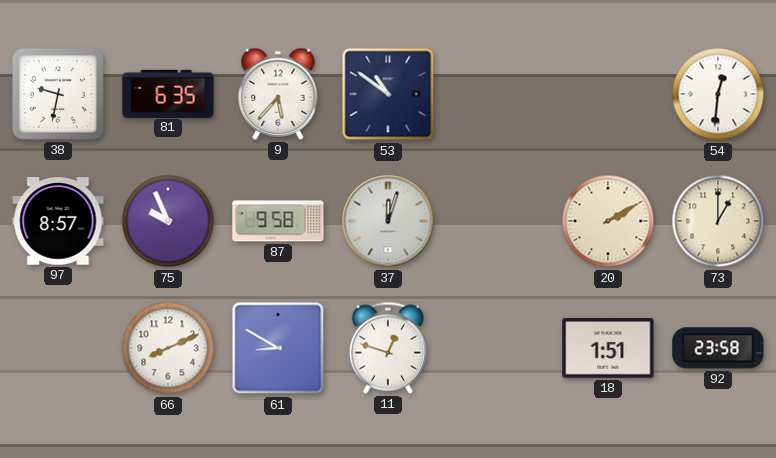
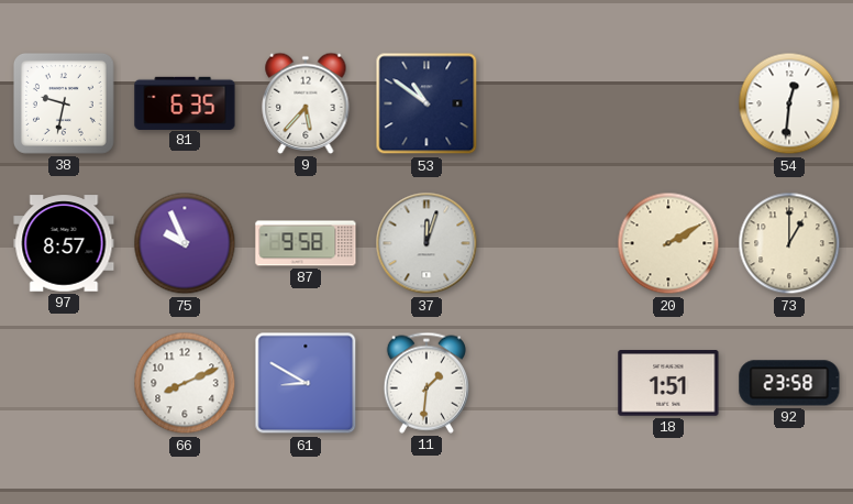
11: 12:48 -> 1:31
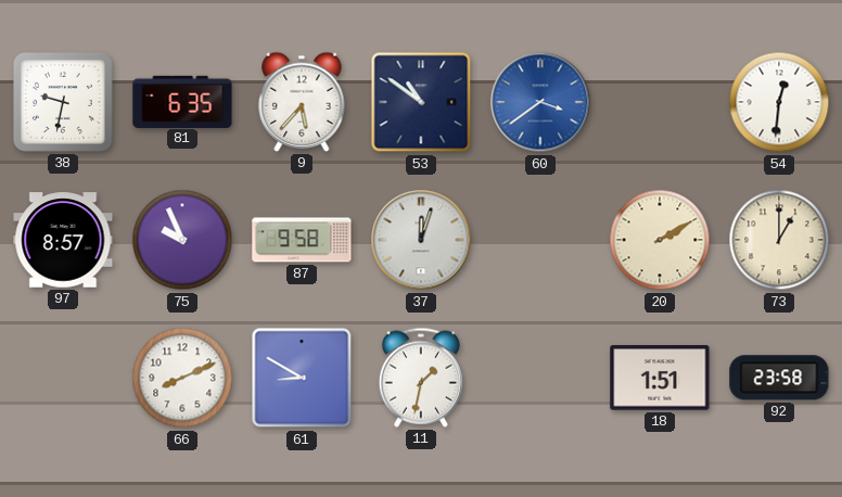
60: none -> 3:39
11: 1:31 -> 1:32
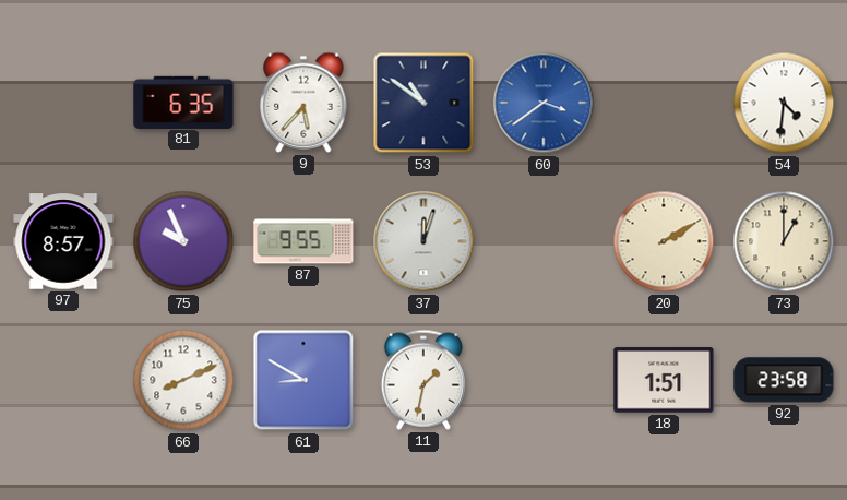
38: 9:32 -> none
54: 12:31 -> 4:31
87: 9:58 -> 9:55
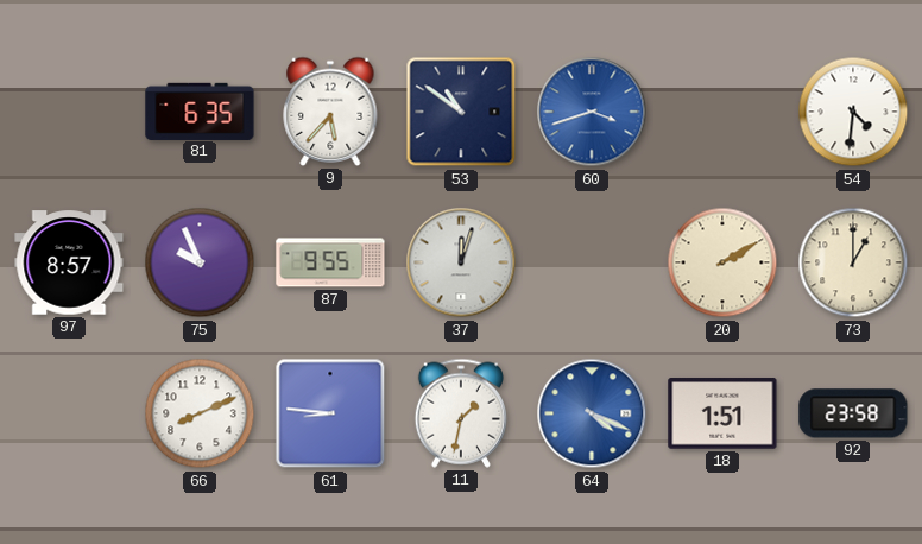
60: 3:39 -> 3:42
61: 8:50 -> 8:46
64: none -> 4:19
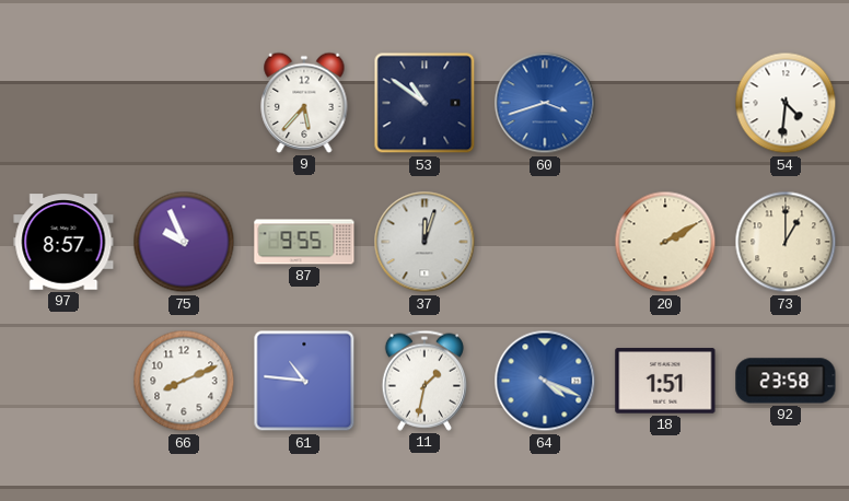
81: 6:35 -> none
61: 8:46 -> 10:46
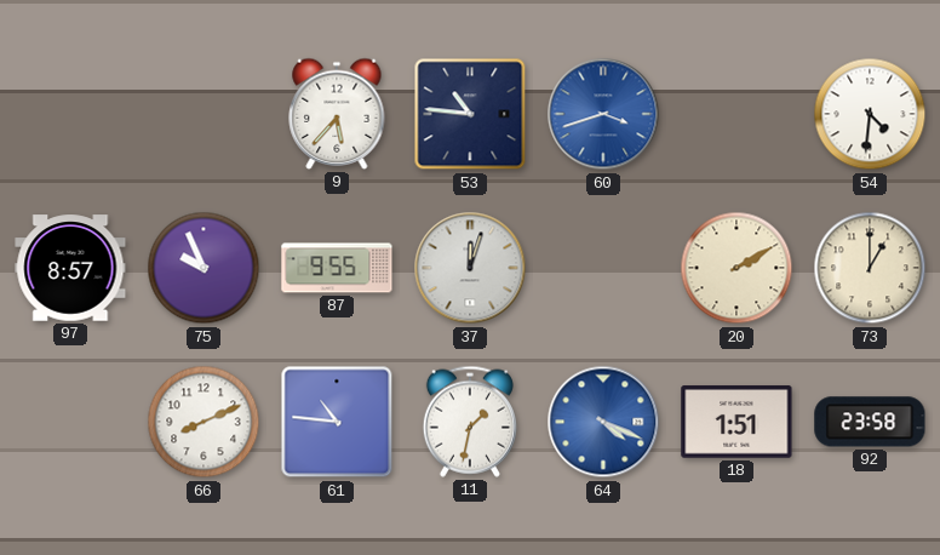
53: 10:51 -> 10:46
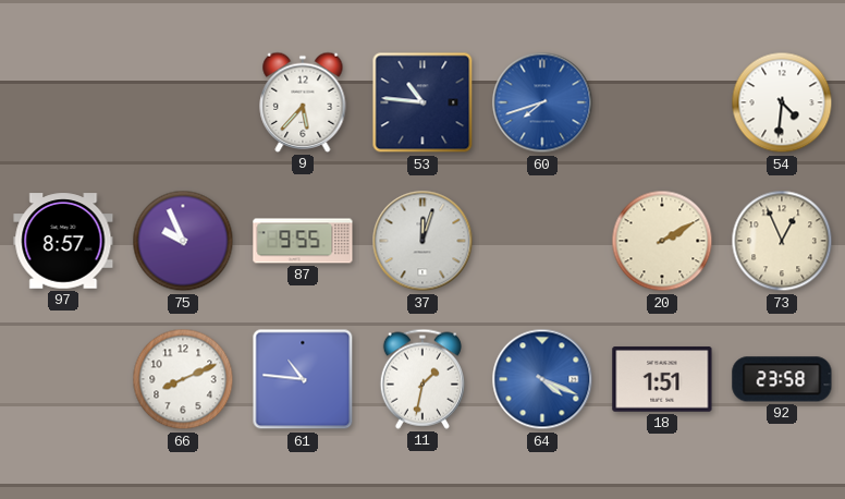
60: 3:42 -> 7:42
73: 1:00 -> 12:56
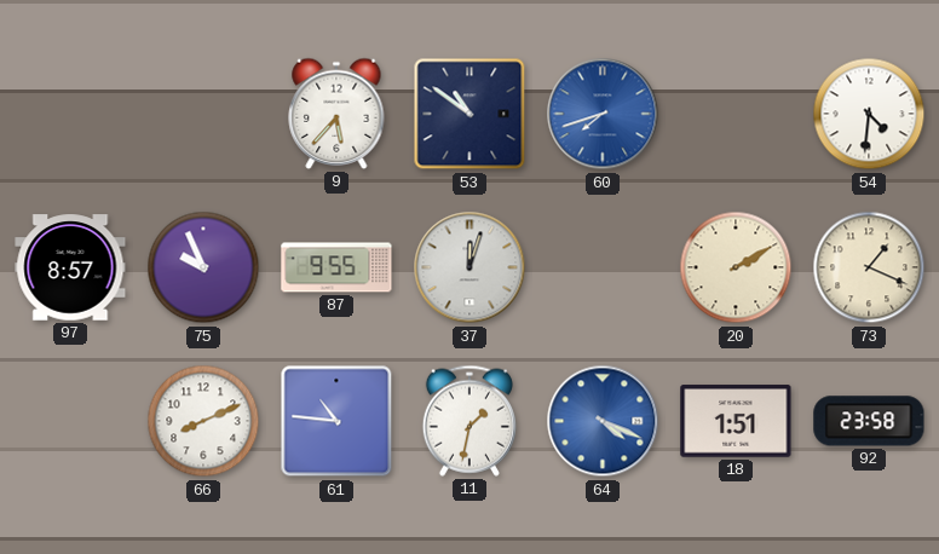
53: 10:46 -> 10:51
73: 12:56 -> 1:19
